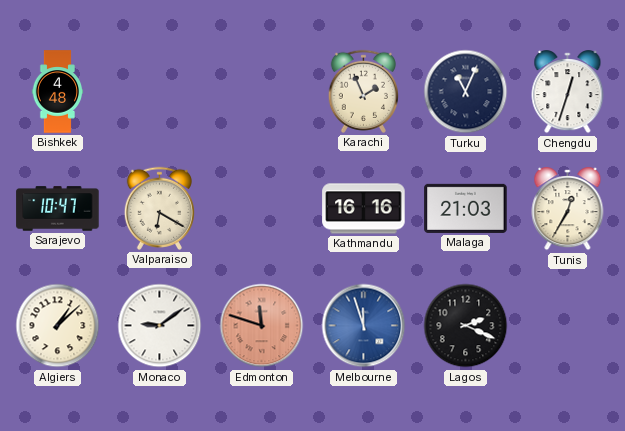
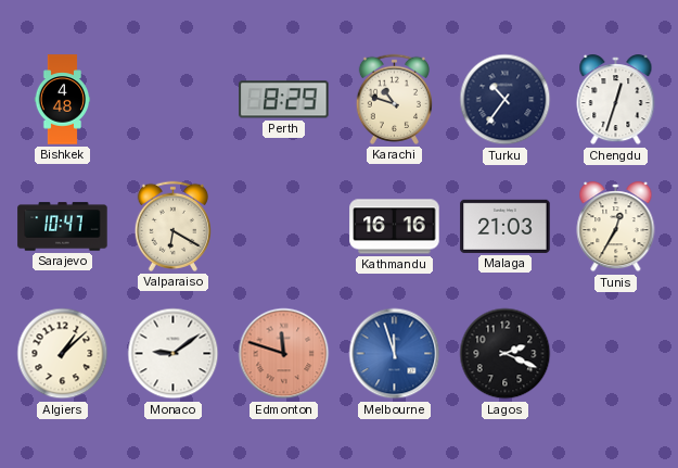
Perth: none -> 8:29
Karachi: 1:56 -> 10:48
Turku: 11:04 -> 10:36
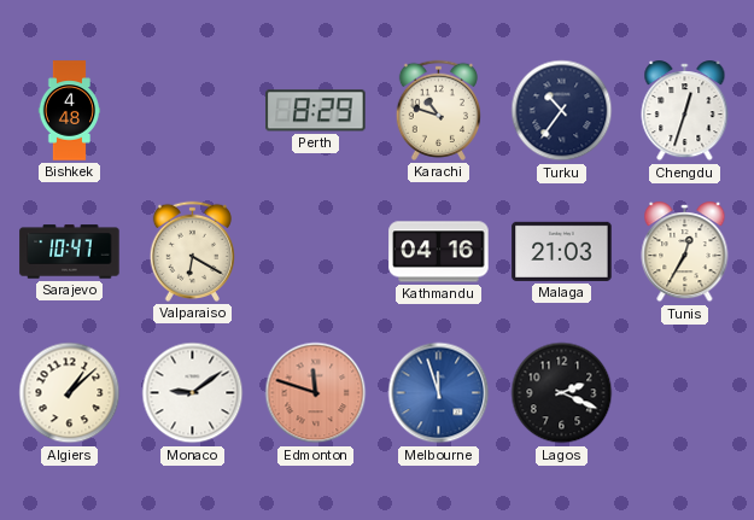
Kathmandu: 16:16 -> 04:16
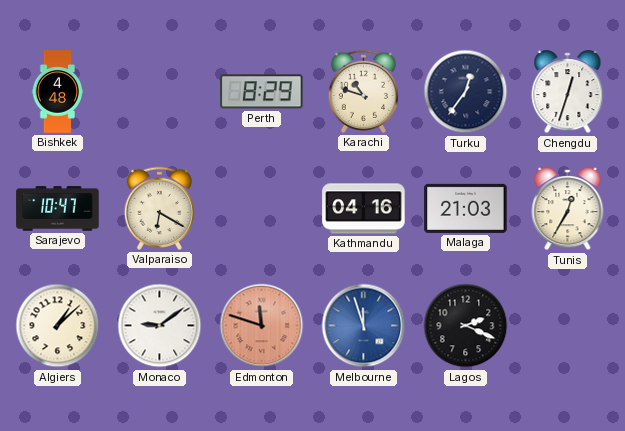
Turku: 10:36 -> 12:36
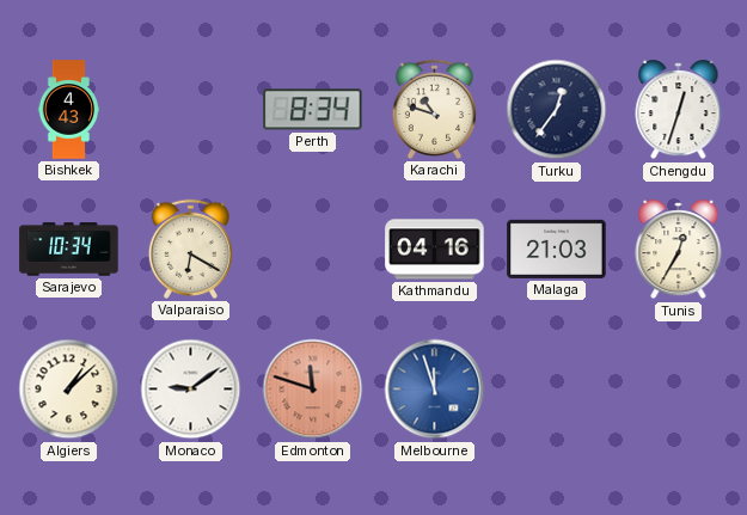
Bishkek: 4:48 -> 4:43
Perth: 8:29 -> 8:34
Sarajevo: 10:47 -> 10:34
Lagos: 2:19 -> none
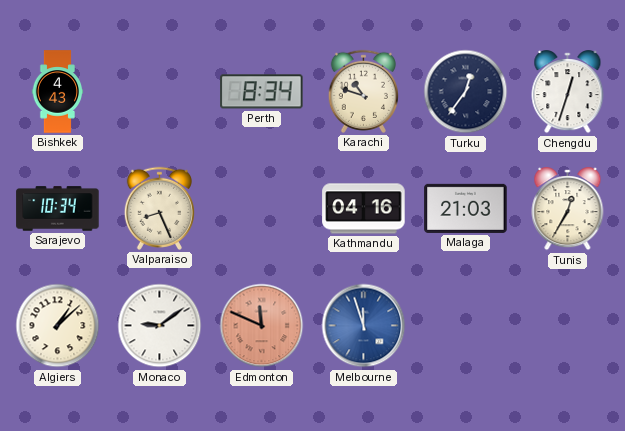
Valparaiso: 6:20 -> 8:26
Edmonton: 11:48 -> 11:49
